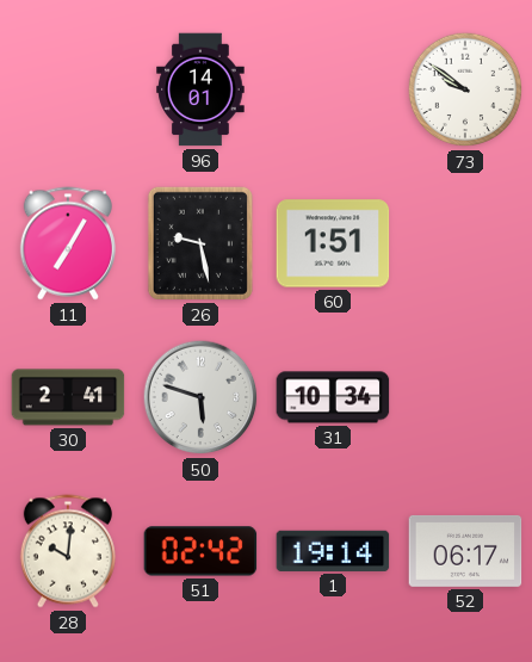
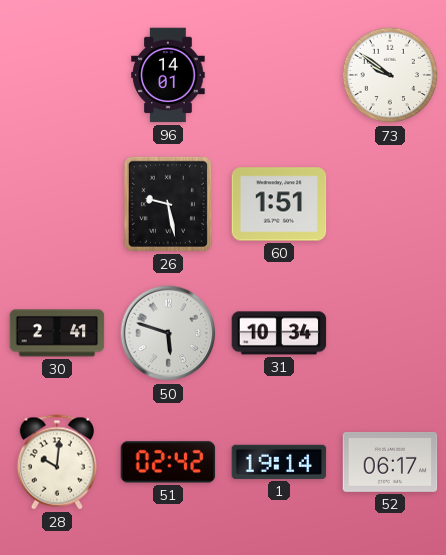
11: 7:05 -> none
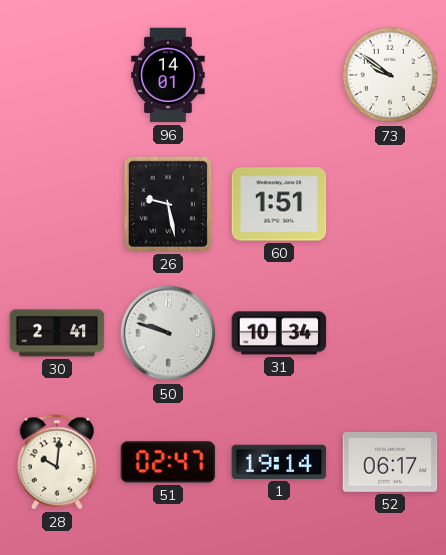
50: 5:48 -> 9:48
51: 02:42 -> 02:47
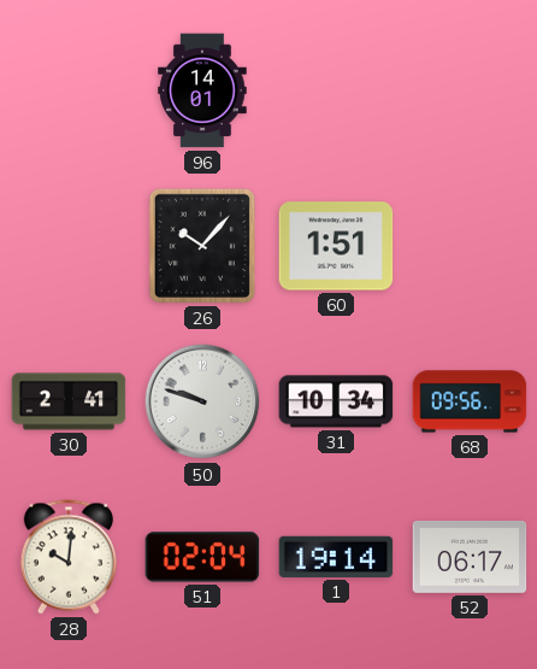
73: 9:51 -> none
26: 9:28 -> 10:07
68: none -> 09:56
51: 02:47 -> 02:04
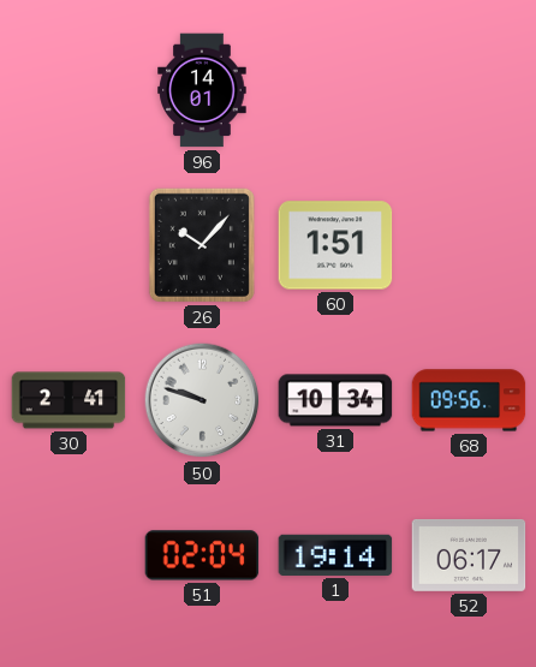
28: 10:01 -> none
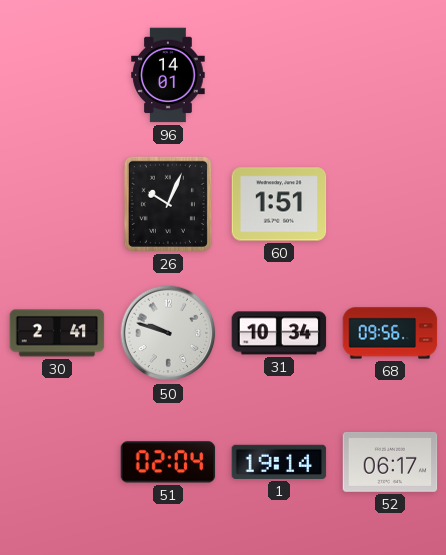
26: 10:07 -> 10:04
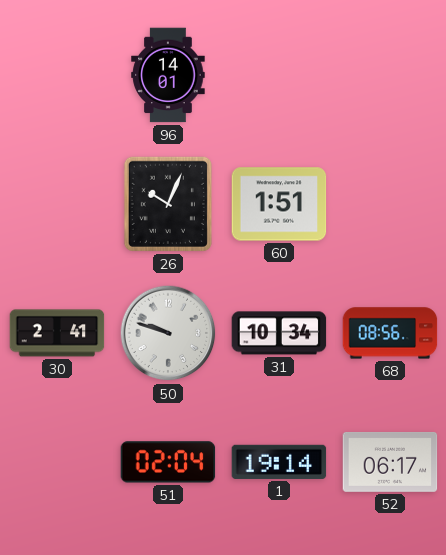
68: 09:56 -> 08:56
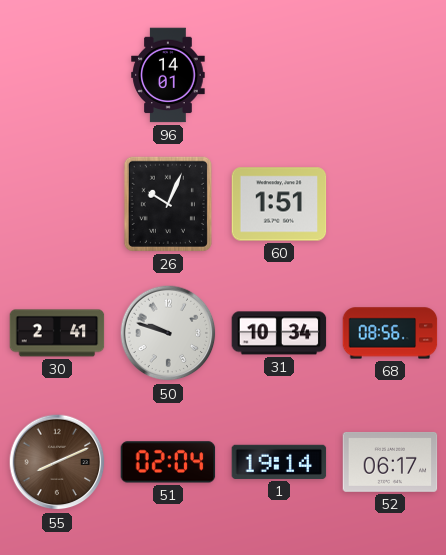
55: none -> 8:11
